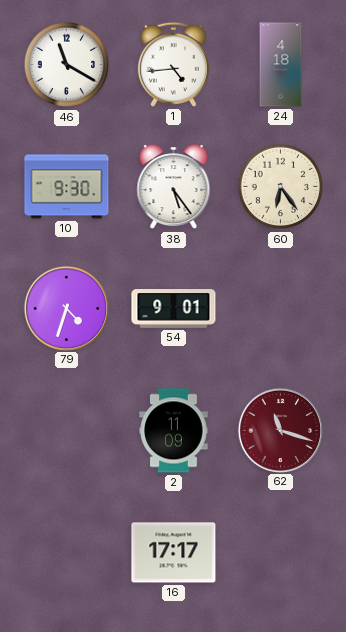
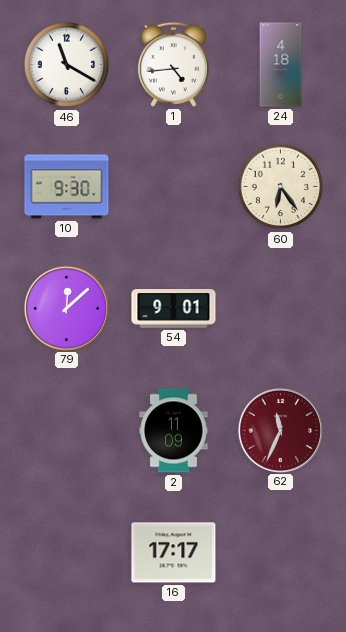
38: 5:24 -> none
79: 4:33 -> 12:08
62: 11:18 -> 11:34
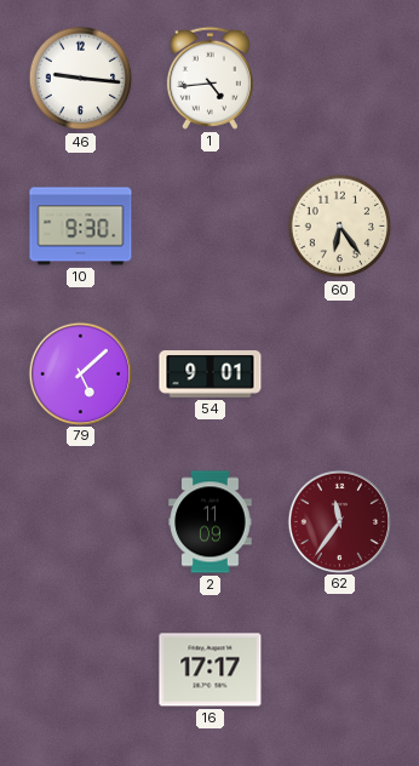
46: 11:20 -> 9:16
24: 4:18 -> none
79: 12:08 -> 5:08
62: 11:34 -> 11:36
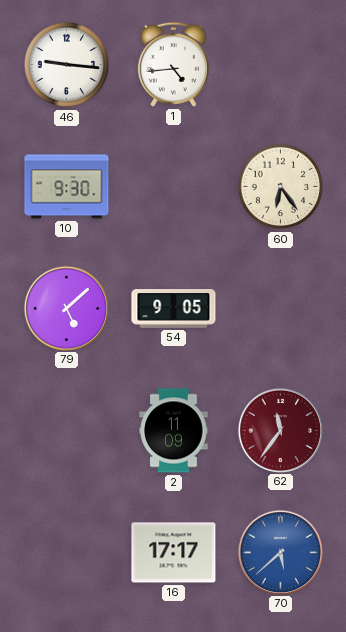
54: 9:01 -> 9:05
70: none -> 5:38
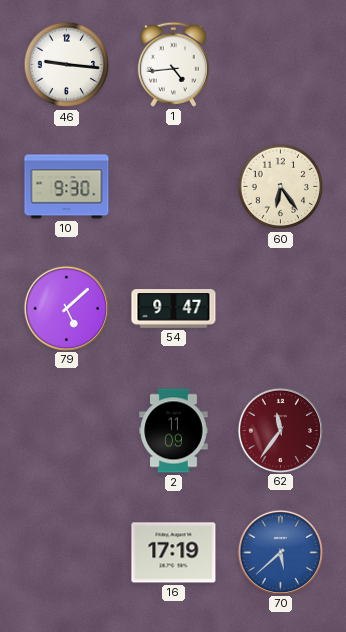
54: 9:05 -> 9:47
16: 17:17 -> 17:19
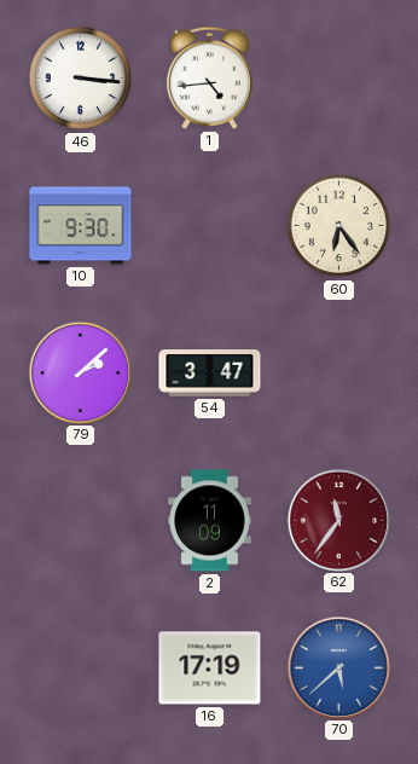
46: 9:16 -> 3:16
79: 5:08 -> 2:08
54: 9:47 -> 3:47
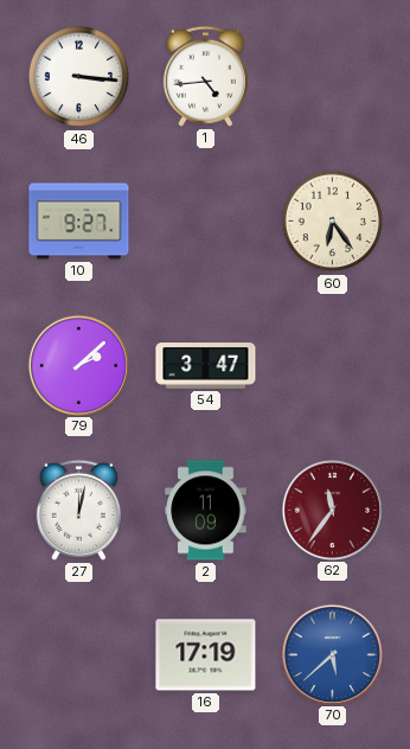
10: 9:30 -> 9:27
27: none -> 12:02
